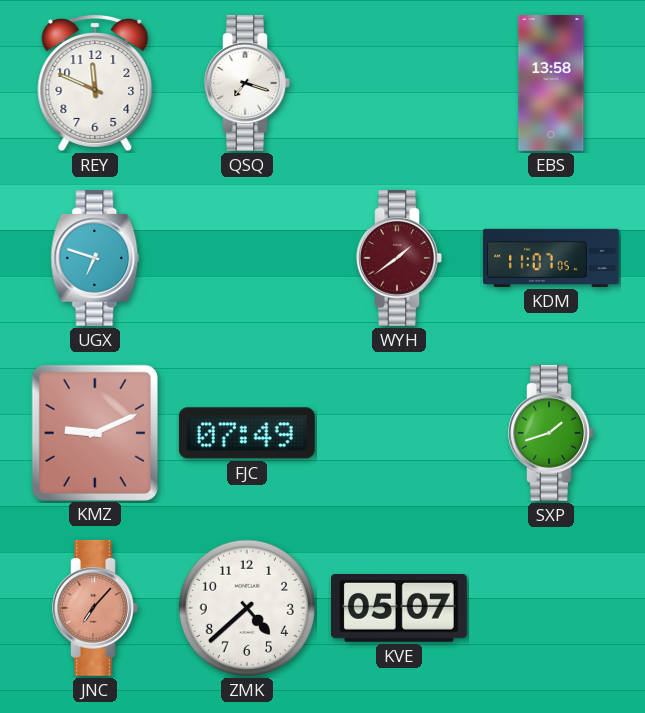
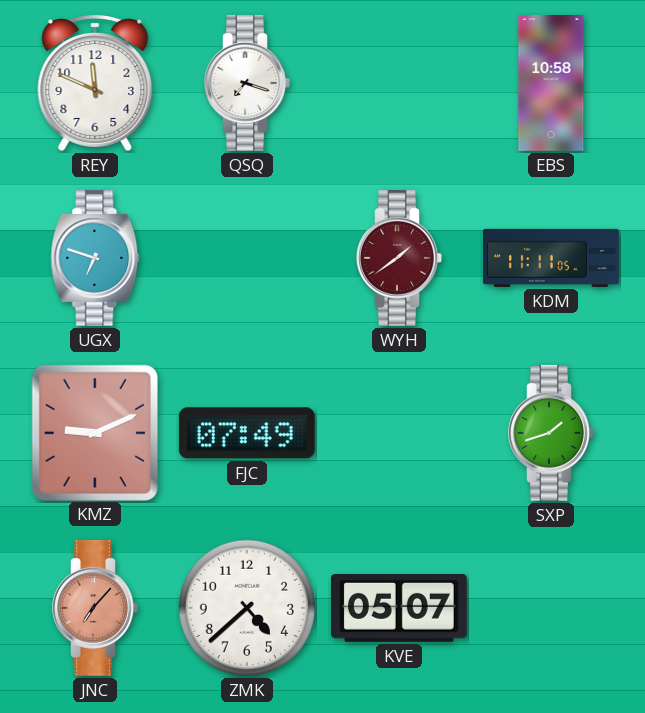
EBS: 13:58 -> 10:58
KDM: 11:07 -> 11:11
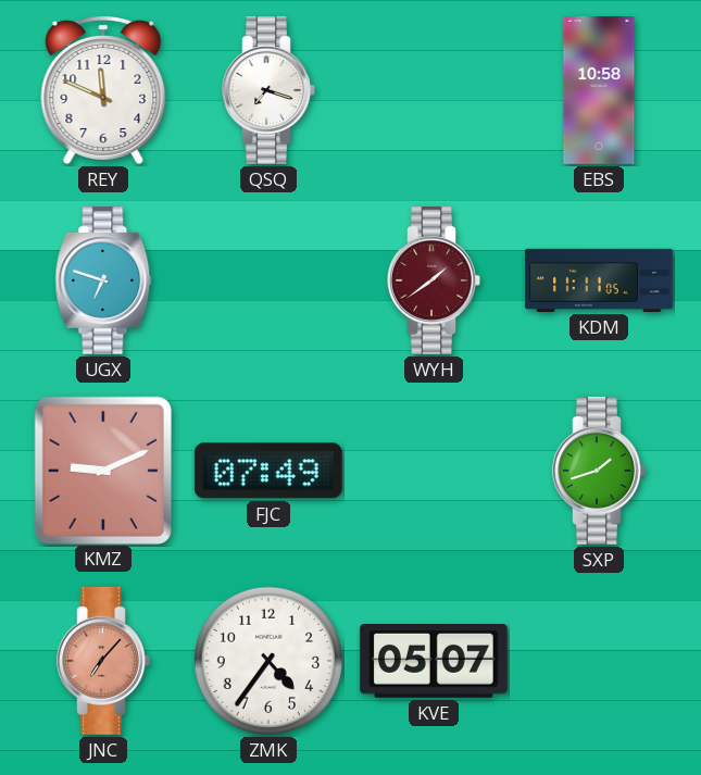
ZMK: 4:38 -> 4:36
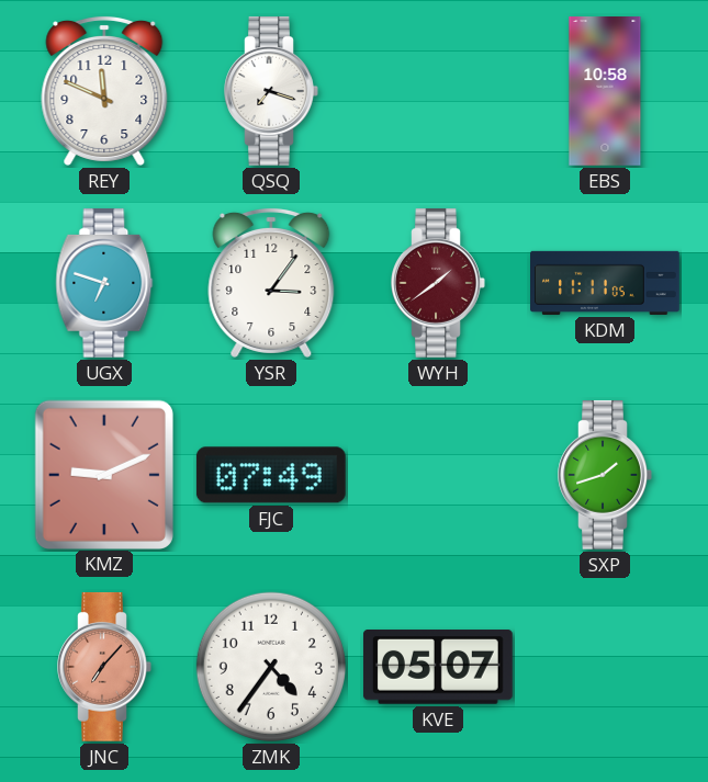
YSR: none -> 3:06
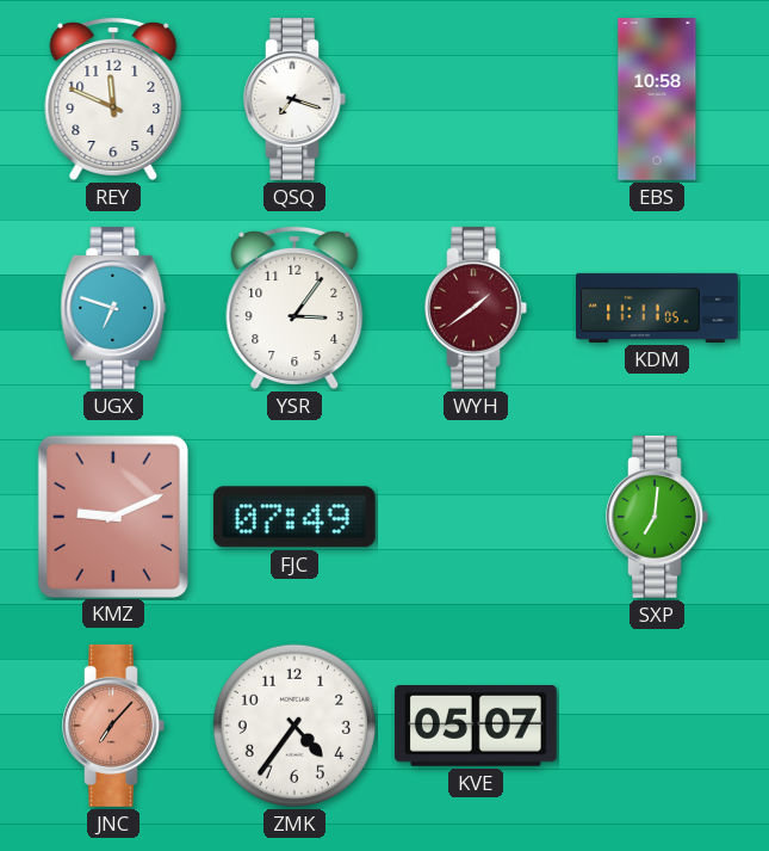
SXP: 1:42 -> 7:01
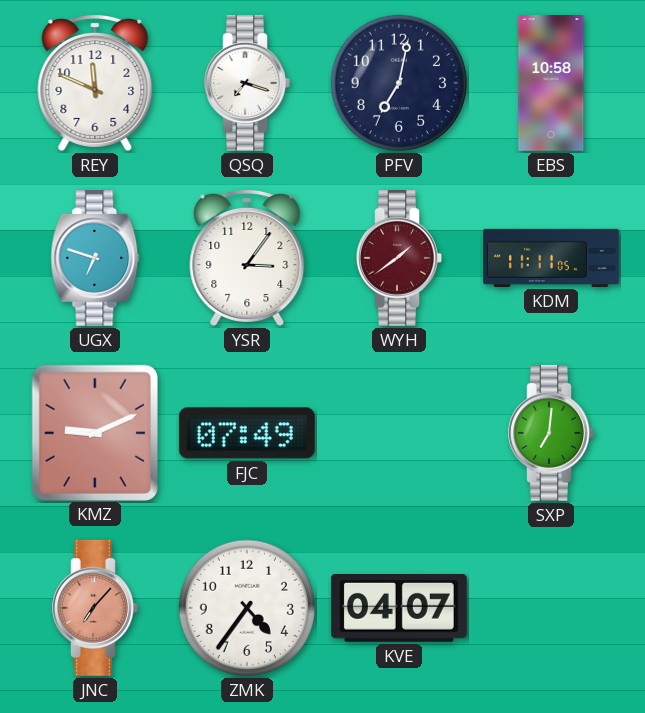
PFV: none -> 7:02
KVE: 05:07 -> 04:07
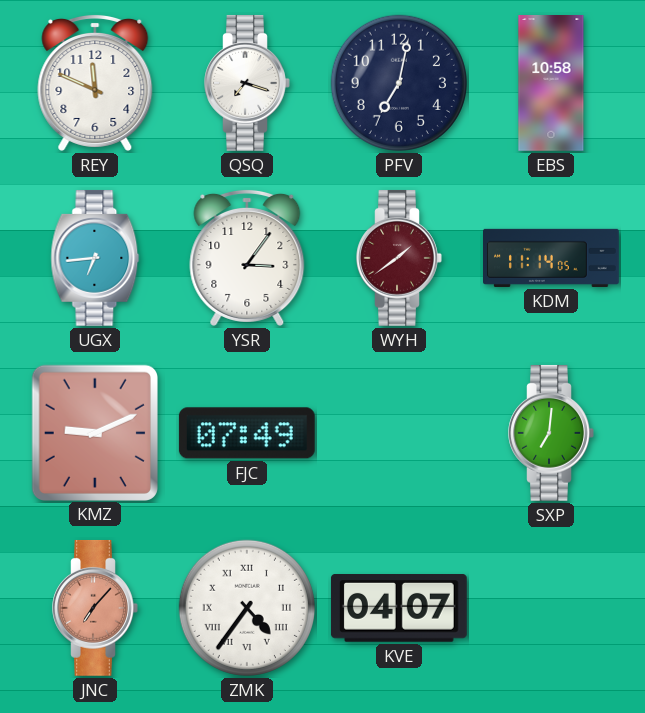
UGX: 6:48 -> 6:44
KDM: 11:11 -> 11:14
ZMK numerals: Arabic -> Roman
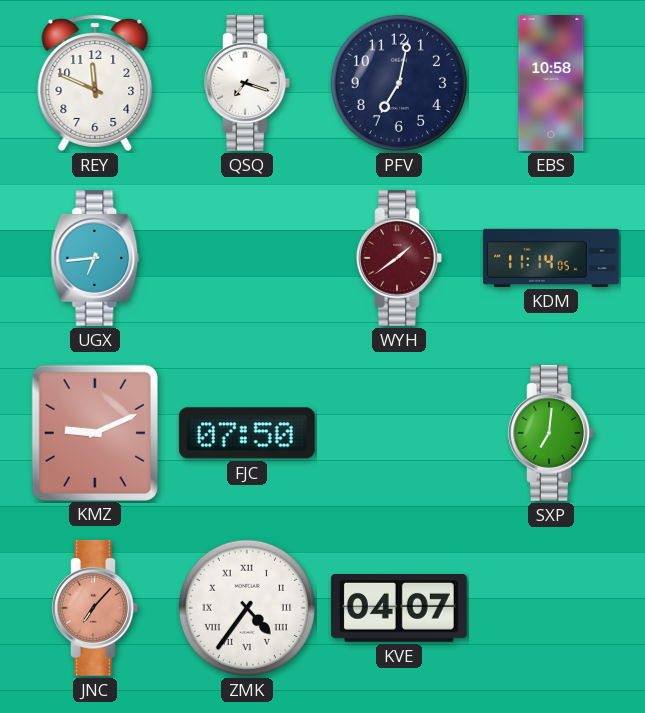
YSR: 3:06 -> none
FJC: 07:49 -> 07:50
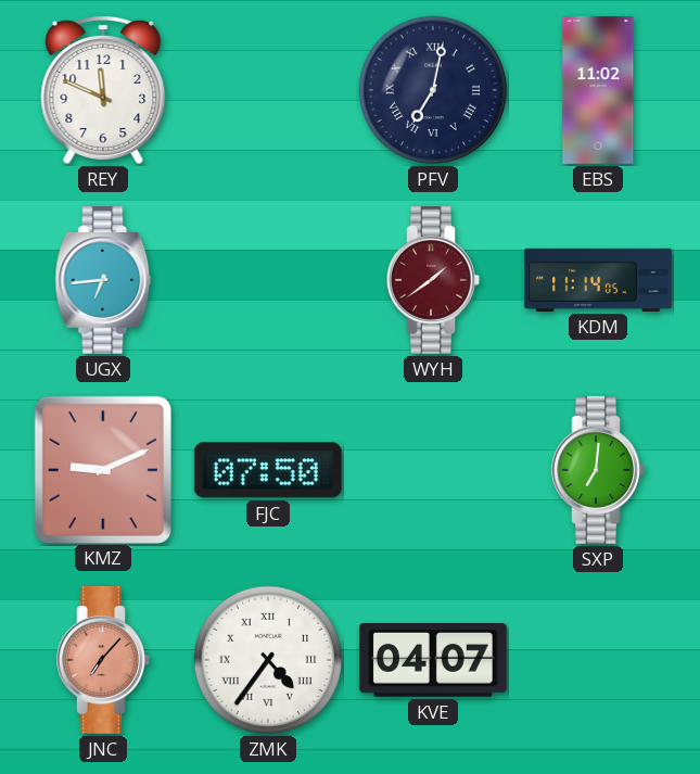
QSQ: 7:18 -> none
PFV numerals: Arabic -> Roman
EBS: 10:58 -> 11:02
